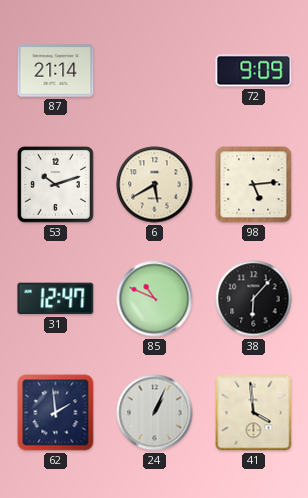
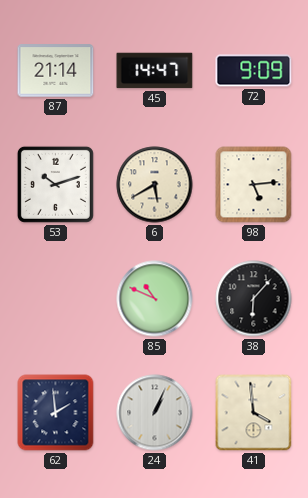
45: none -> 14:47
31: 12:47 -> none
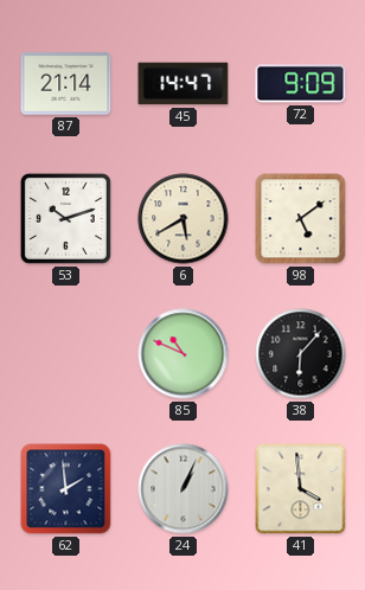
98: 5:14 -> 5:09
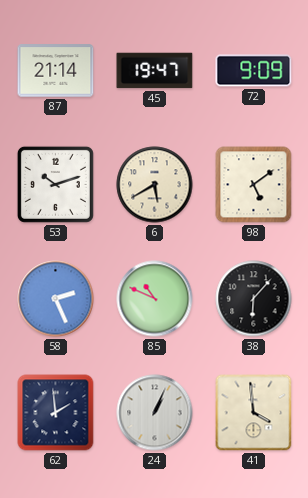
45: 14:47 -> 19:47
58: none -> 2:26
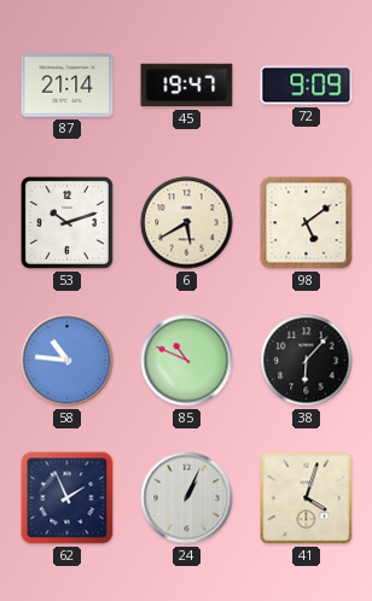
58: 2:26 -> 10:46
62: 1:59 -> 1:56
41: 3:59 -> 4:03
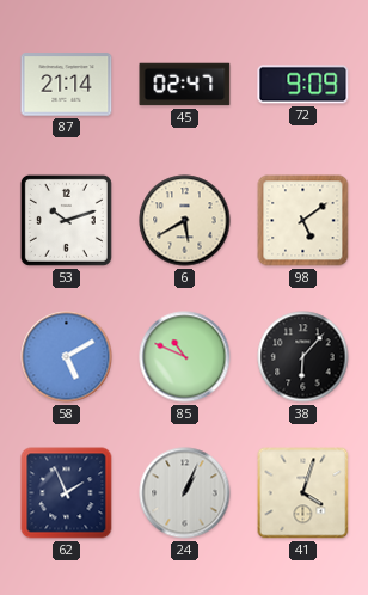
45: 19:47 -> 02:47
58: 10:46 -> 5:10
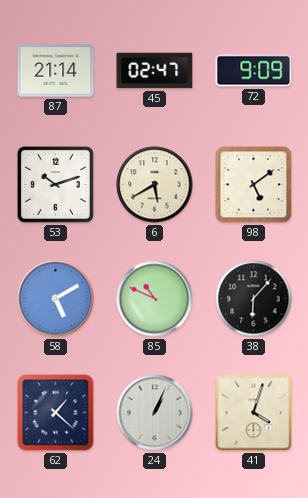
62: 1:56 -> 1:22
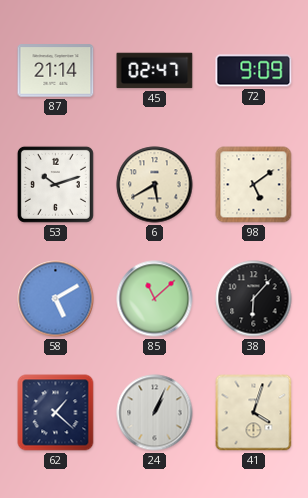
85: 10:49 -> 11:08
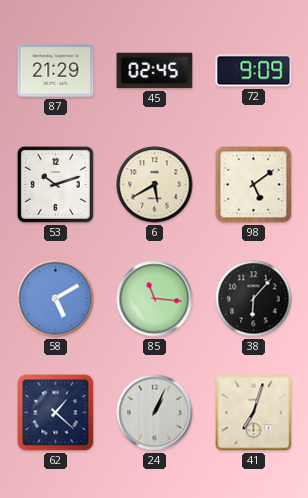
87: 21:14 -> 21:29
45: 02:47 -> 02:45
85: 11:08 -> 11:16
41: 4:03 -> 7:03
